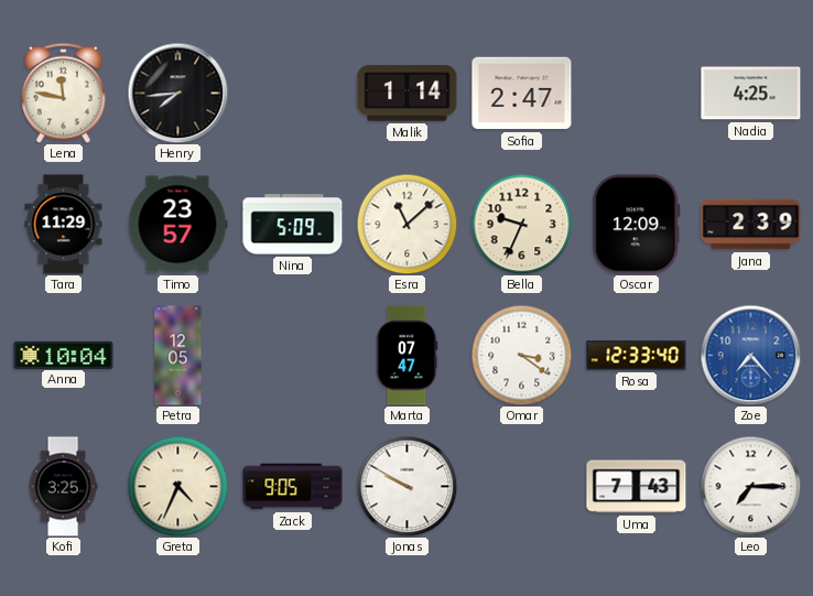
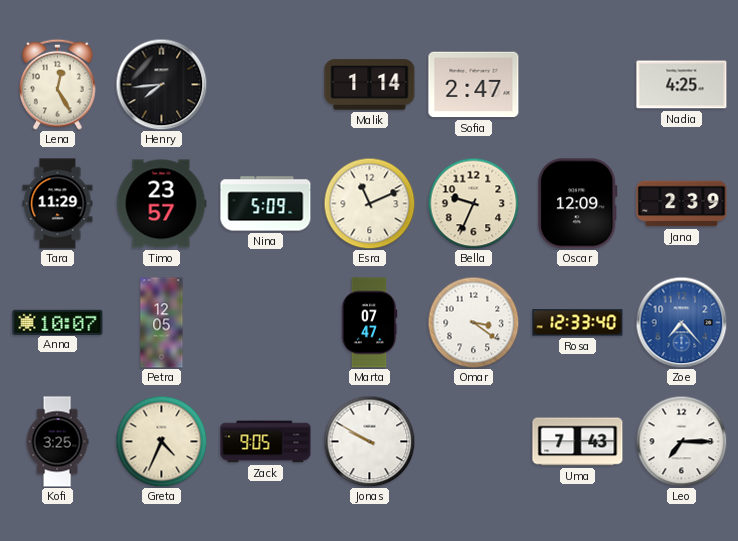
Lena: 11:47 -> 12:25
Esra: 11:08 -> 11:11
Anna: 10:04 -> 10:07
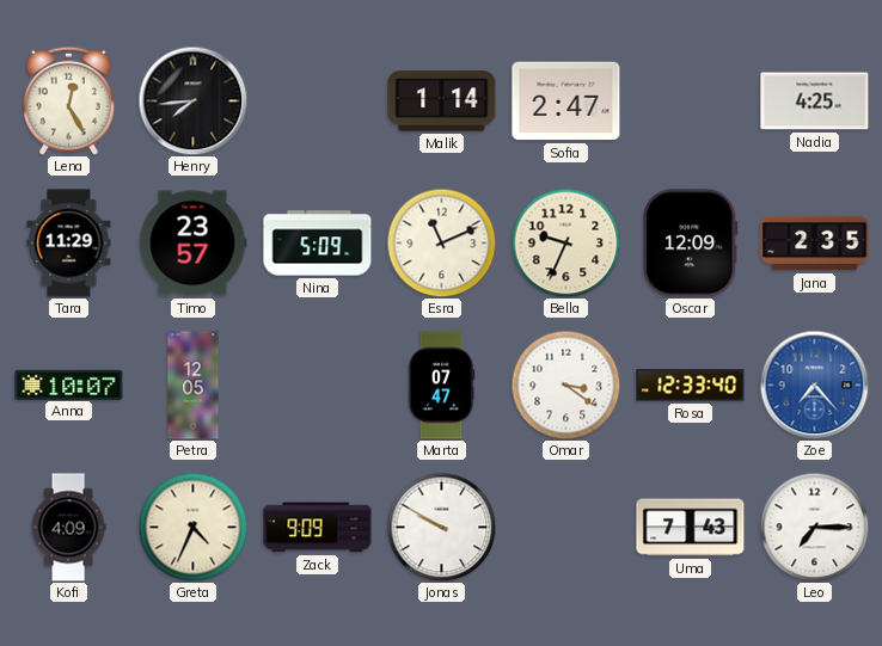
Jana: 2:39 -> 2:35
Kofi: 3:25 -> 4:09
Zack: 9:05 -> 9:09
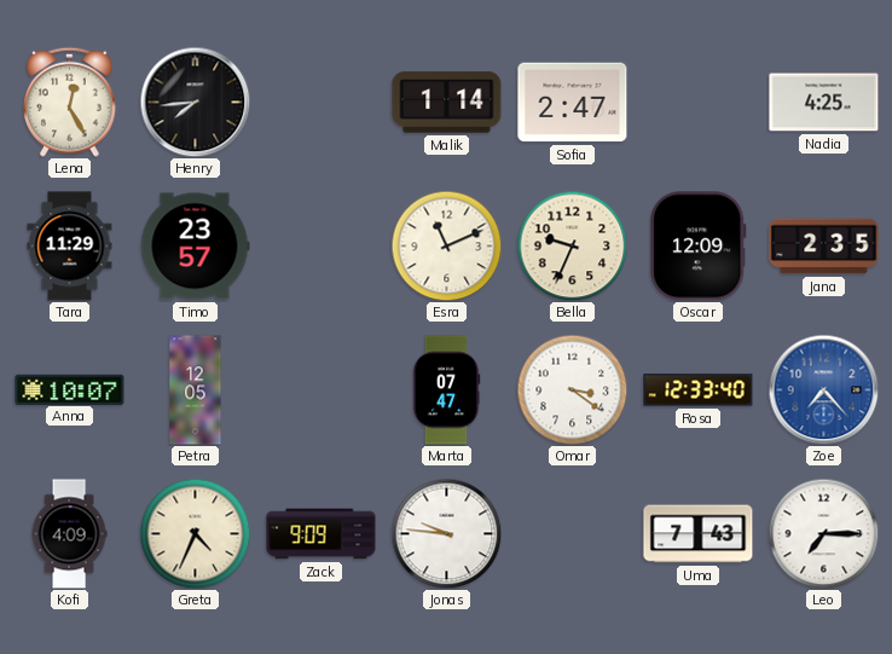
Nina: 5:09 -> none
Jonas: 9:50 -> 9:46
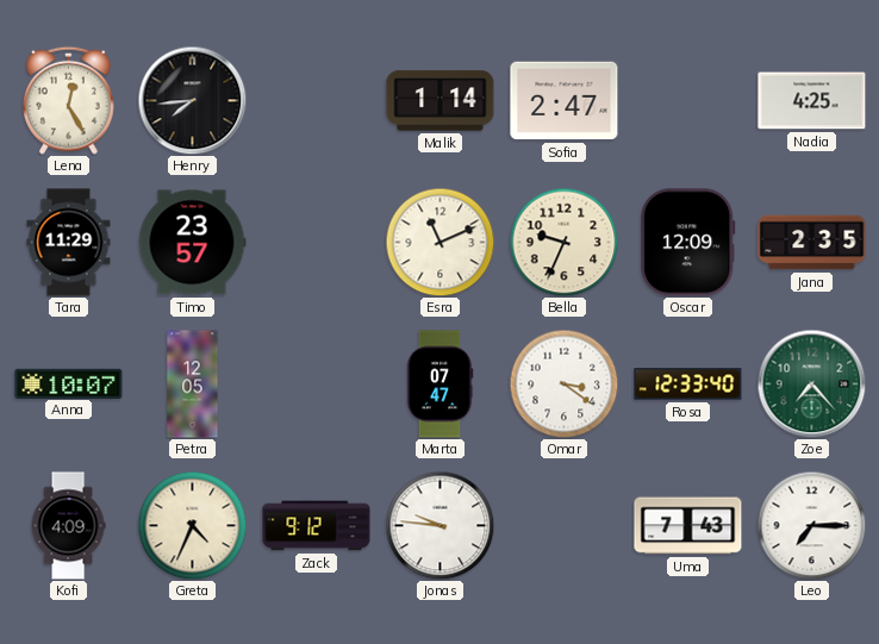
Zoe dial: blue -> green
Zack: 9:09 -> 9:12
